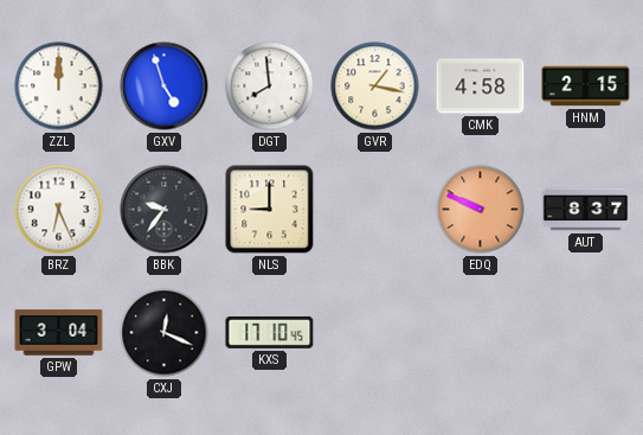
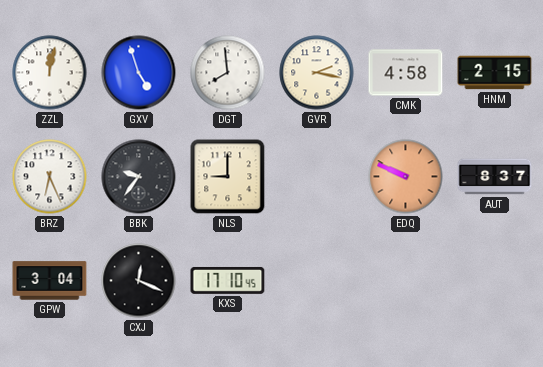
ZZL: 12:00 -> 12:02
GVR: 1:17 -> 2:17
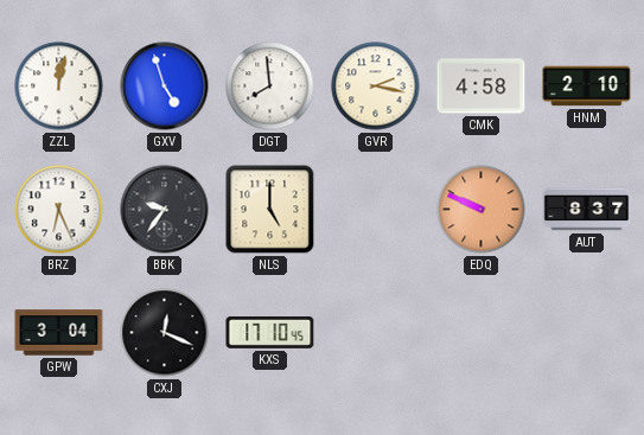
HNM: 2:15 -> 2:10
NLS: 9:00 -> 5:00
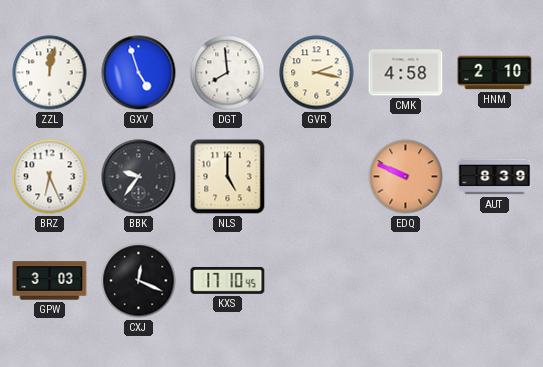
AUT: 8:37 -> 8:39
GPW: 3:04 -> 3:03
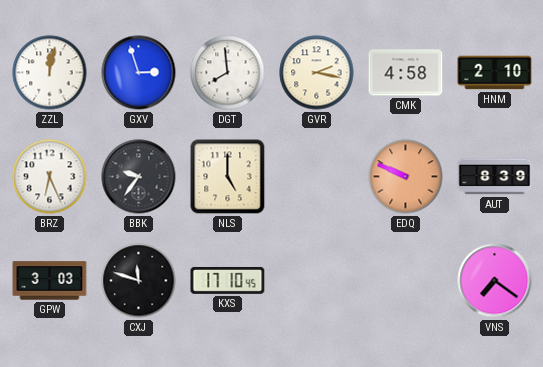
GXV: 4:57 -> 2:57
CXJ: 12:19 -> 11:48
VNS: none -> 7:21
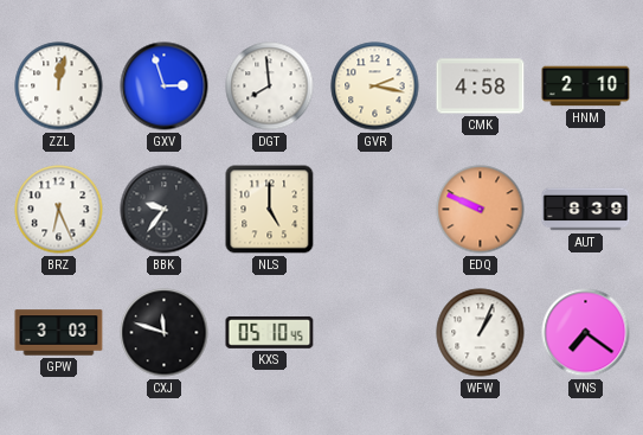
KXS: 17:10 -> 05:10
WFW: none -> 1:04
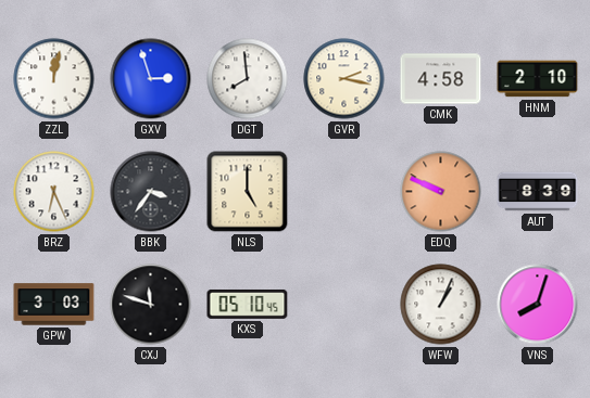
BBK: 9:36 -> 3:36
VNS: 7:21 -> 8:03
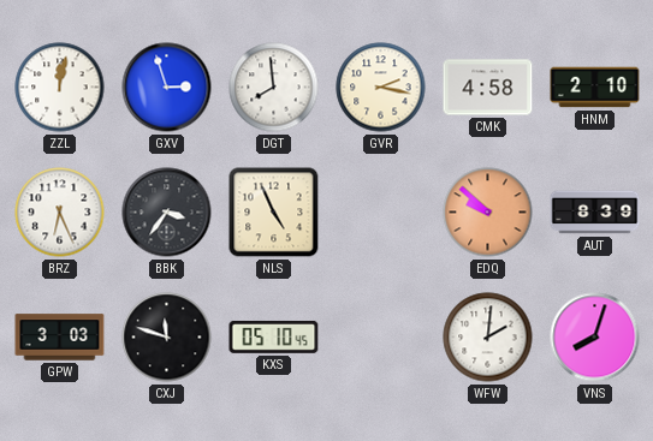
NLS: 5:00 -> 4:56
EDQ: 9:49 -> 9:52
WFW: 1:04 -> 2:01
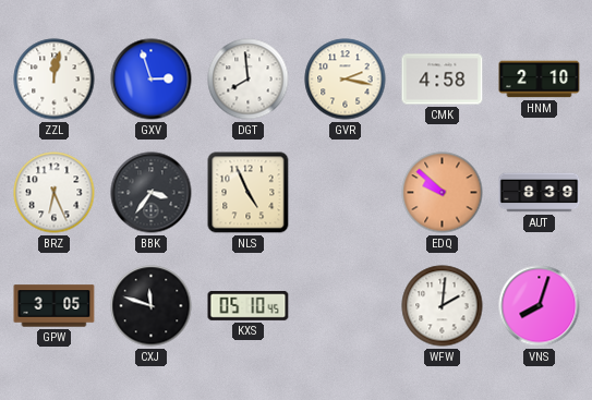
GPW: 3:03 -> 3:05
